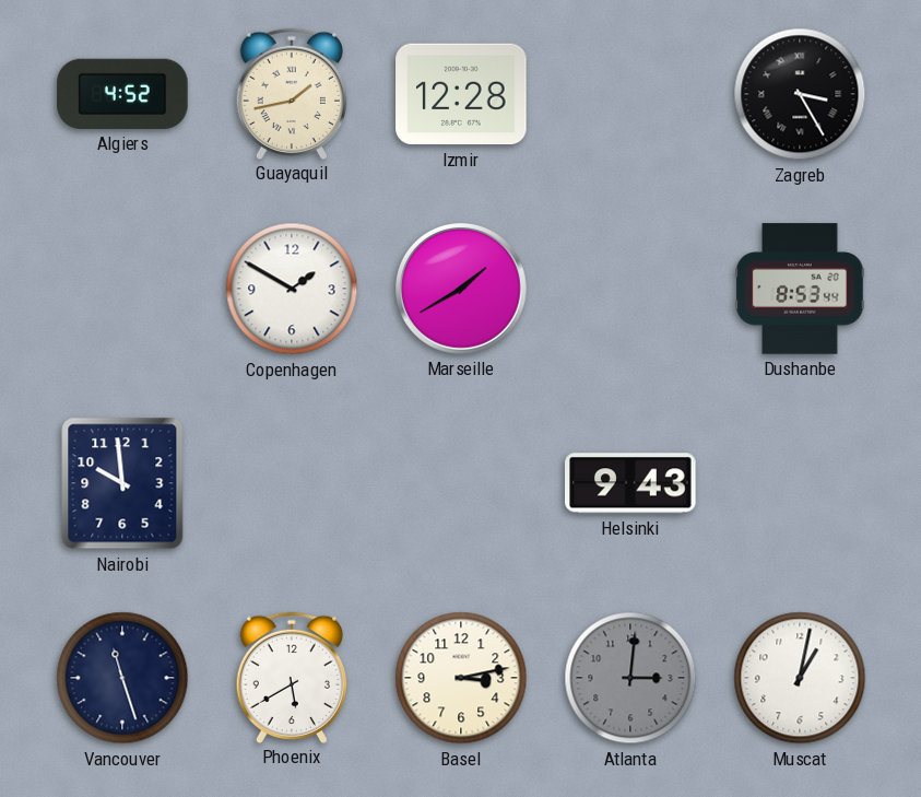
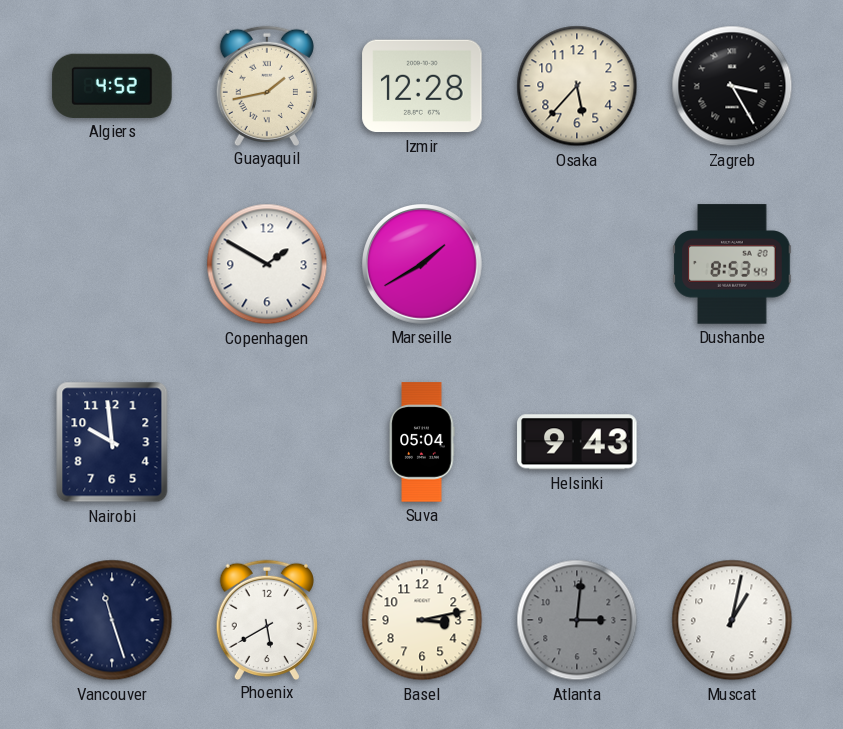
Osaka: none -> 5:37
Suva: none -> 05:04
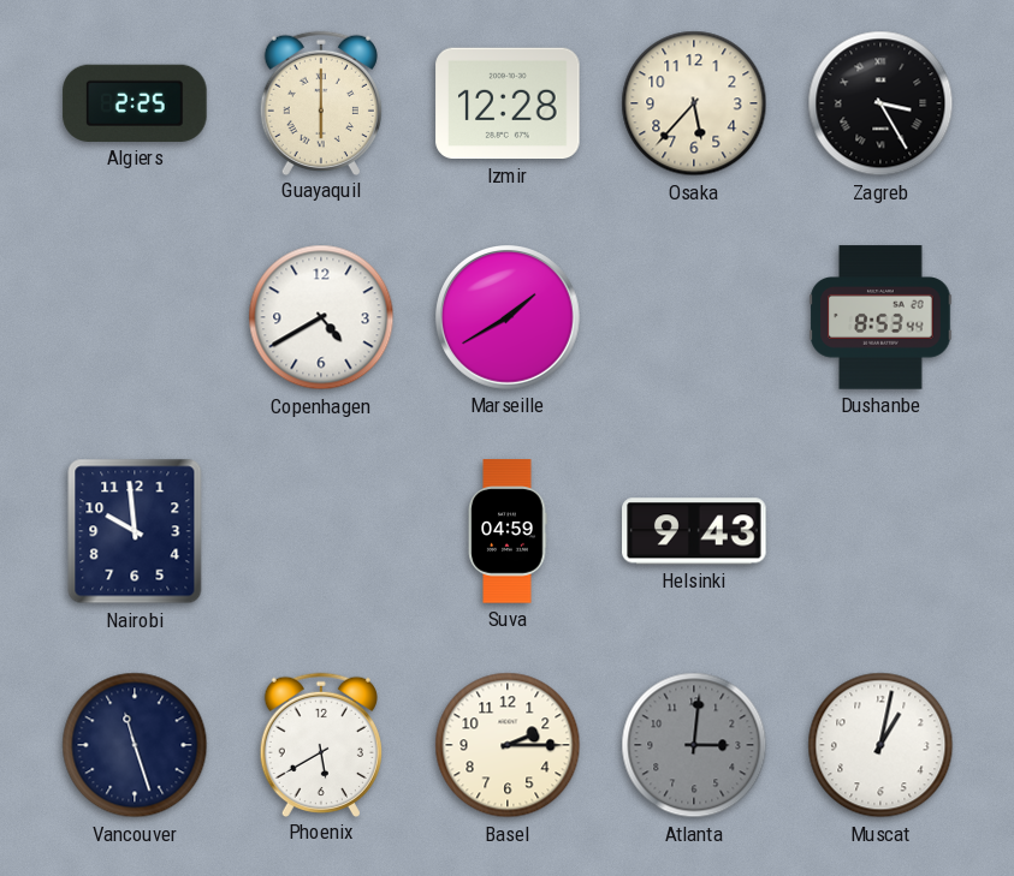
Algiers: 4:52 -> 2:25
Guayaquil: 1:43 -> 6:00
Copenhagen: 1:50 -> 4:40
Suva: 05:04 -> 04:59
Basel: 3:13 -> 2:15
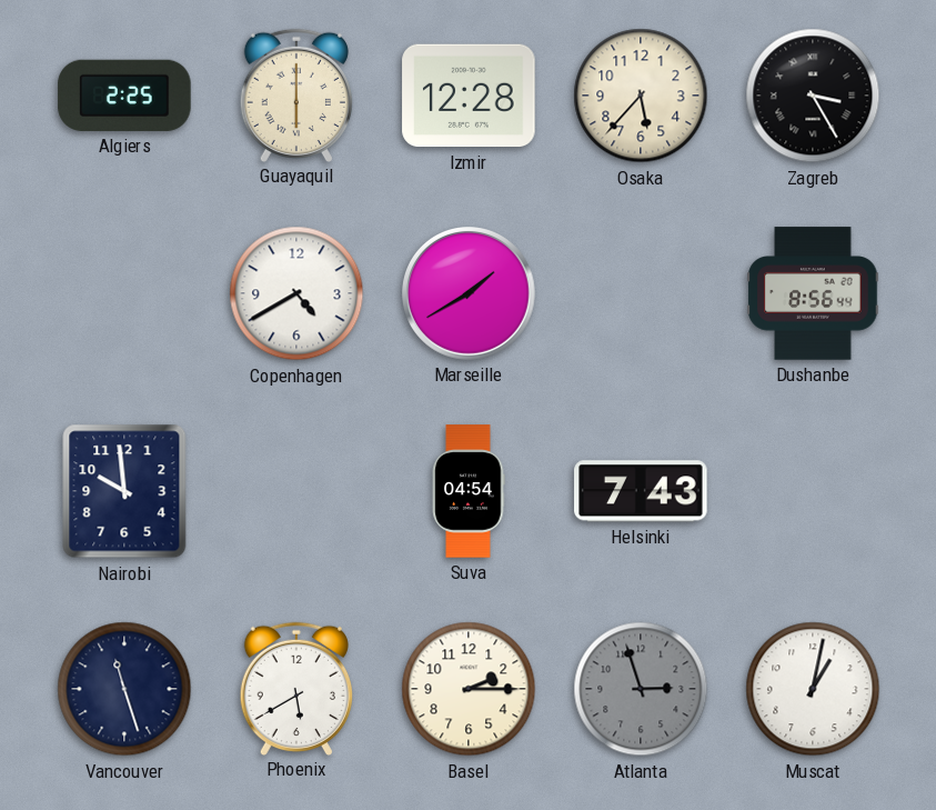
Dushanbe: 8:53 -> 8:56
Suva: 04:59 -> 04:54
Helsinki: 9:43 -> 7:43
Atlanta: 3:01 -> 2:57
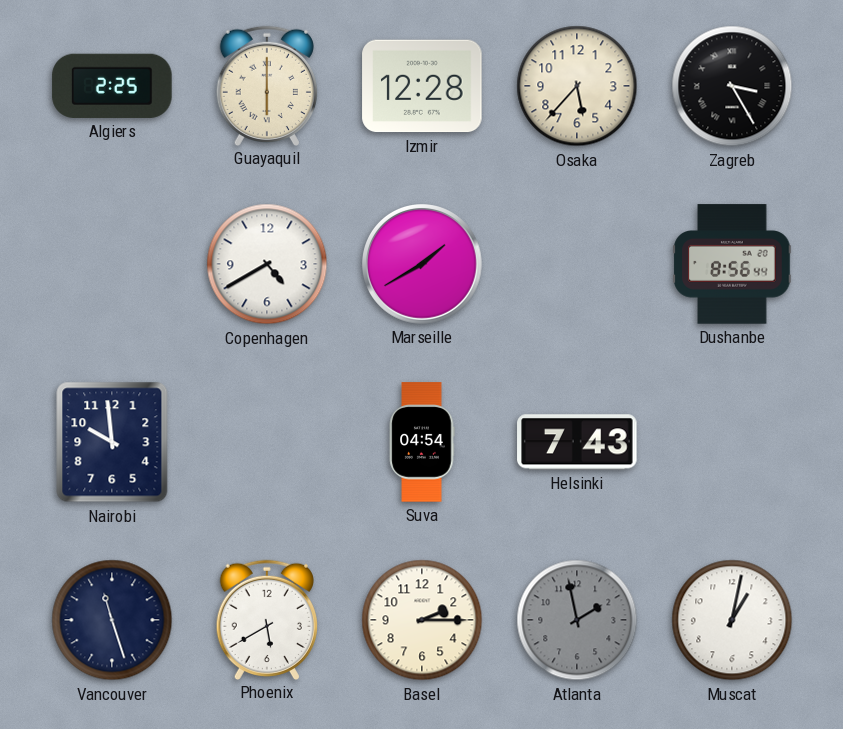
Atlanta: 2:57 -> 1:58
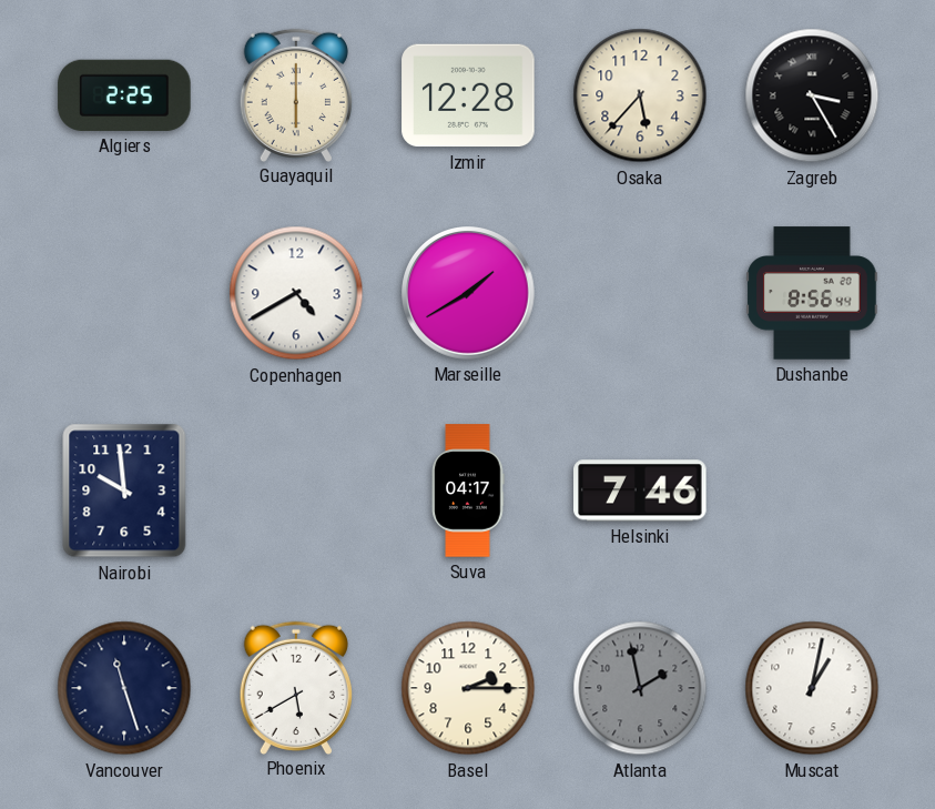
Suva: 04:54 -> 04:17
Helsinki: 7:43 -> 7:46
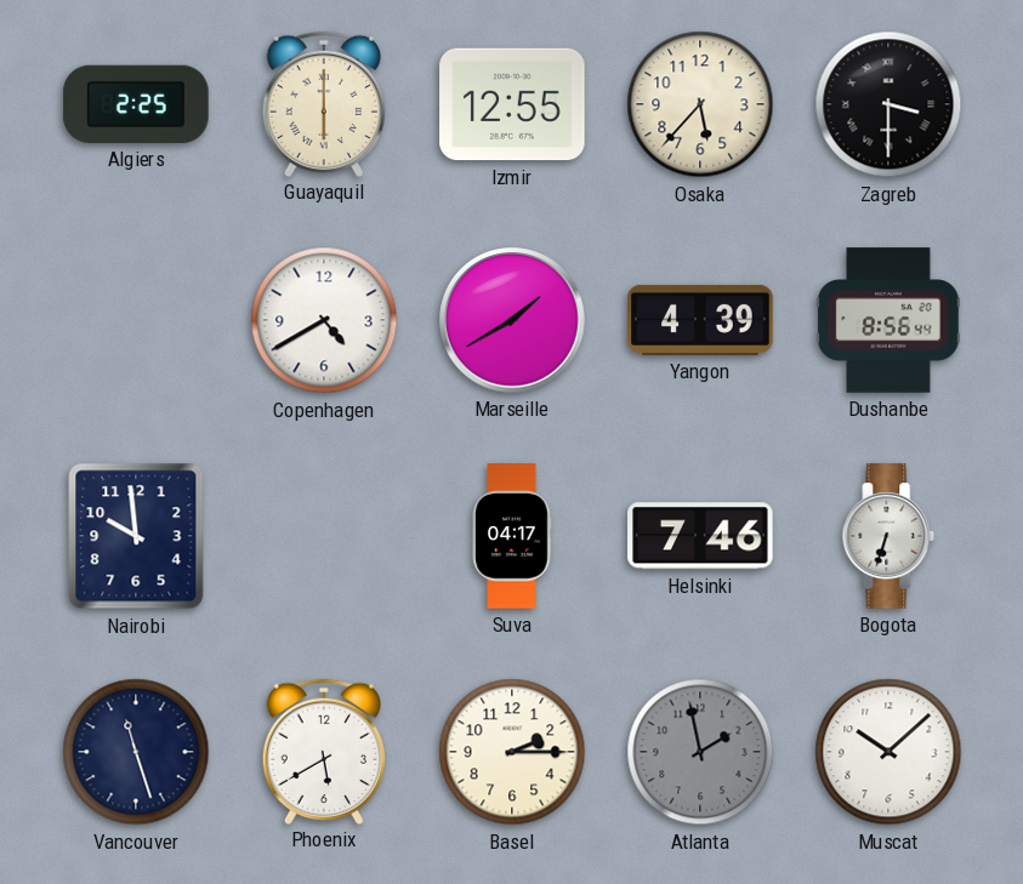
Izmir: 12:28 -> 12:55
Zagreb: 3:25 -> 3:30
Yangon: none -> 4:39
Bogota: none -> 6:33
Muscat: 1:02 -> 10:08
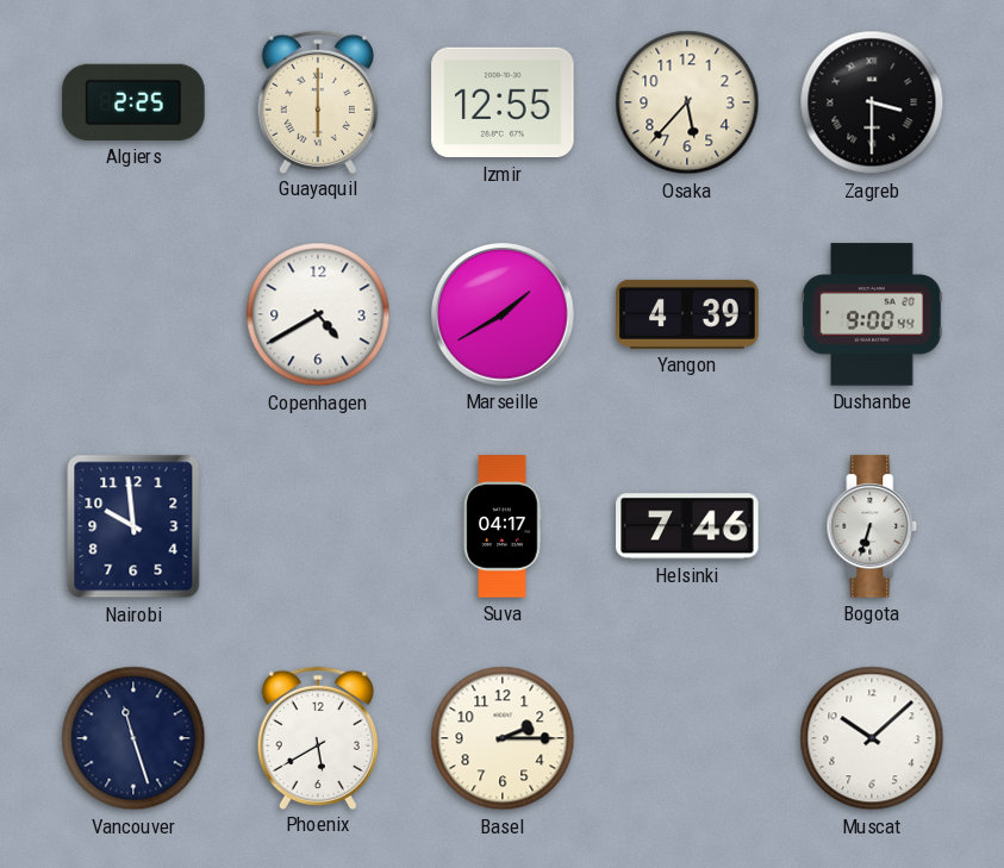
Dushanbe: 8:56 -> 9:00
Atlanta: 1:58 -> none
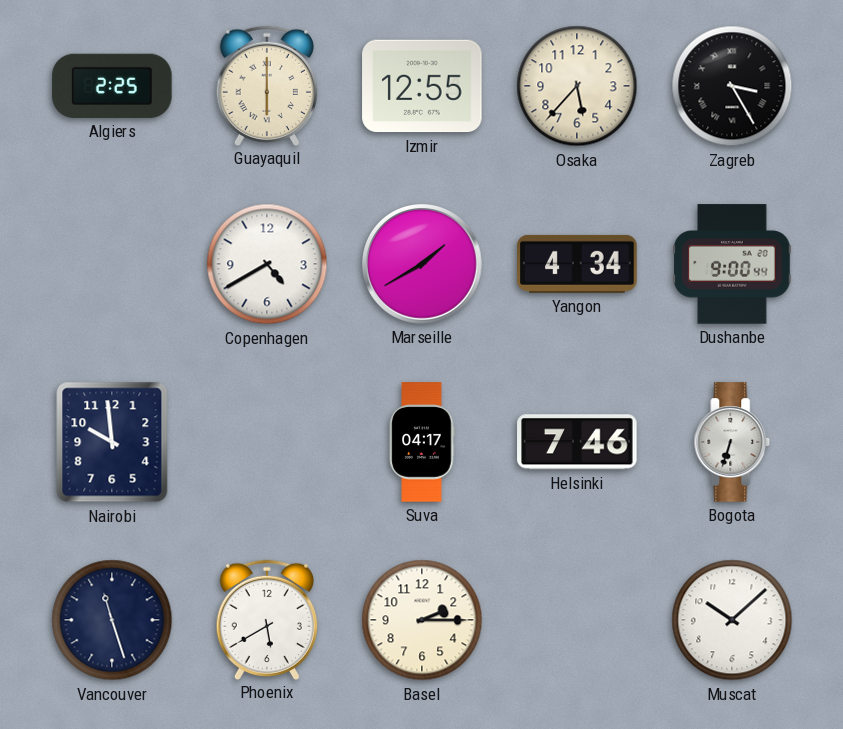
Zagreb: 3:30 -> 3:25
Yangon: 4:39 -> 4:34
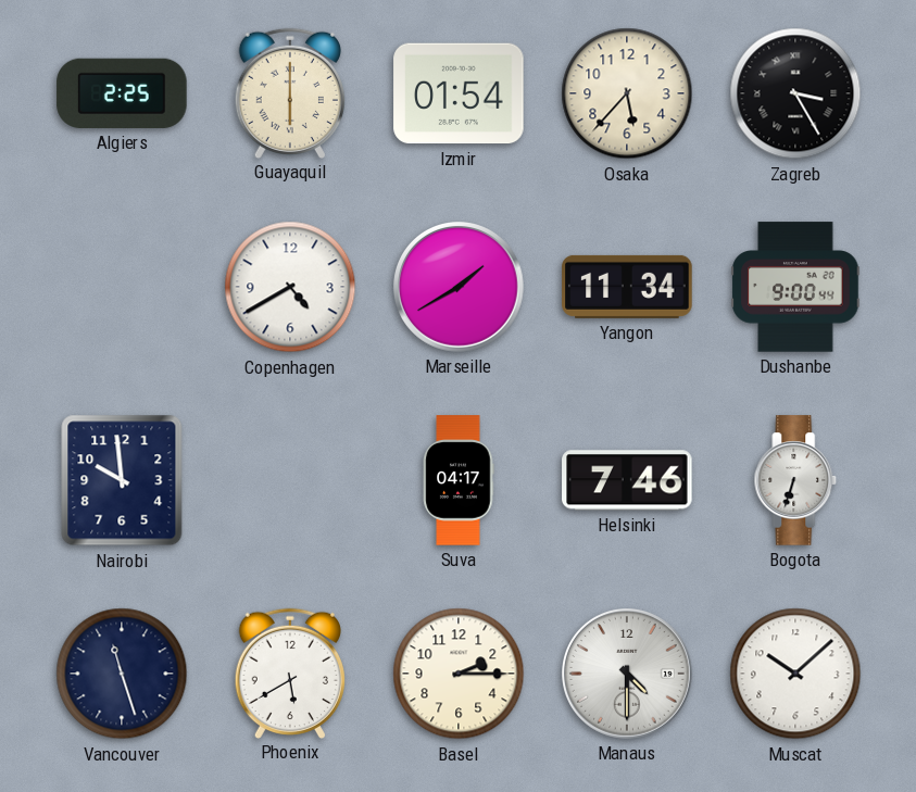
Izmir: 12:55 -> 01:54
Yangon: 4:34 -> 11:34
Manaus: none -> 4:30
